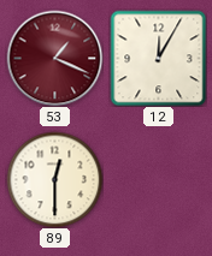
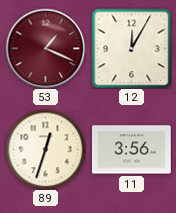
89: 12:30 -> 12:33
11: none -> 3:56
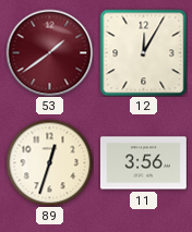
53: 1:19 -> 1:39
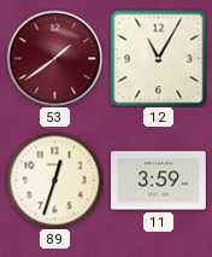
12: 12:05 -> 11:05
11: 3:56 -> 3:59
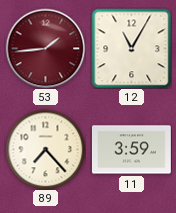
53: 1:39 -> 1:44
89: 12:33 -> 7:23
